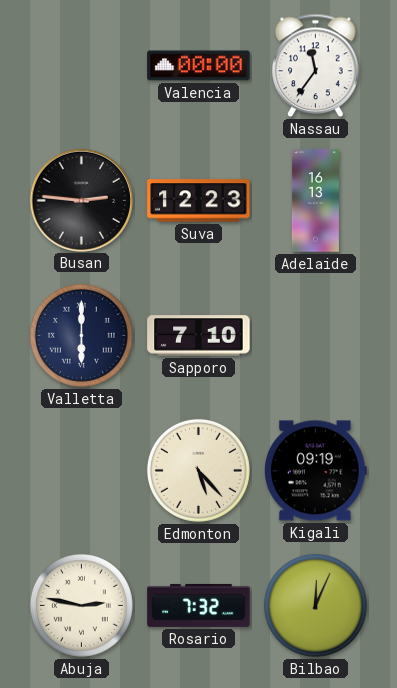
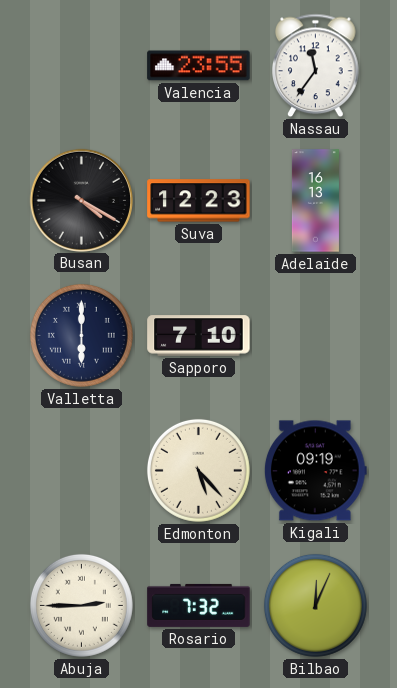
Valencia: 00:00 -> 23:55
Busan: 2:46 -> 4:20
Abuja: 2:47 -> 2:45
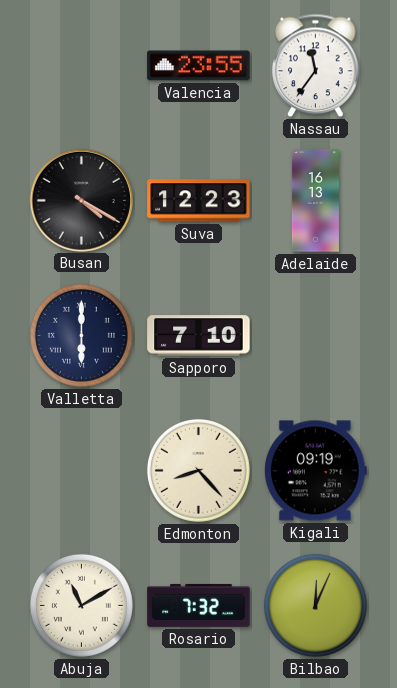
Edmonton: 5:23 -> 8:23
Abuja: 2:45 -> 11:10
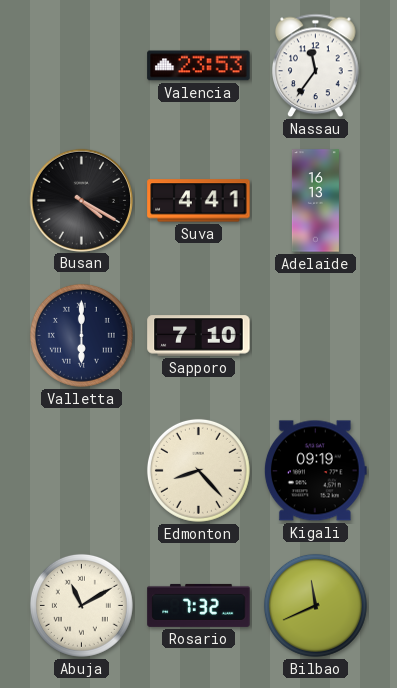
Valencia: 23:55 -> 23:53
Suva: 12:23 -> 4:41
Bilbao: 12:04 -> 11:41
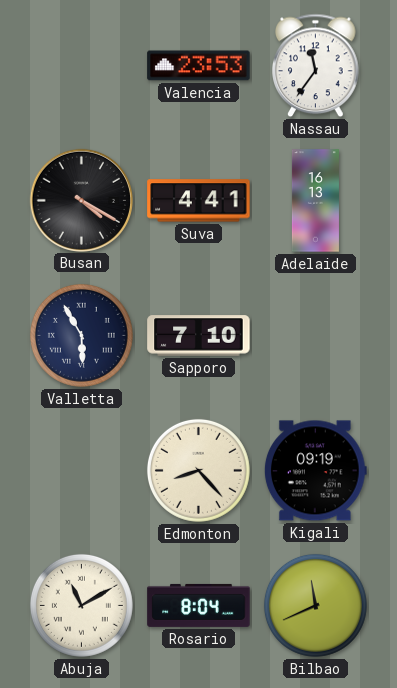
Valletta: 6:00 -> 5:55
Rosario: 7:32 -> 8:04
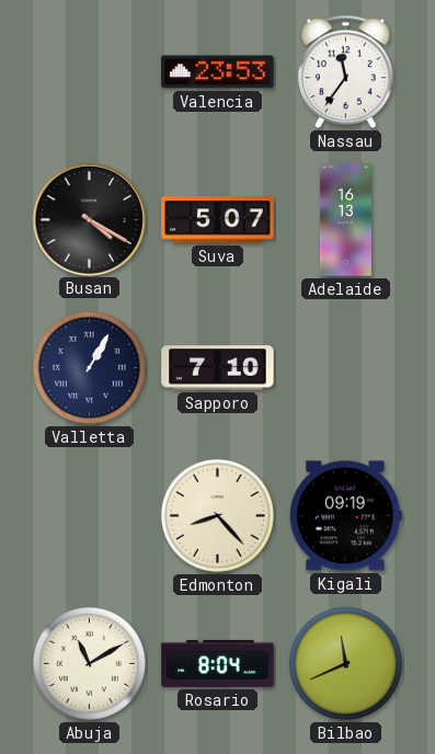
Suva: 4:41 -> 5:07
Valletta: 5:55 -> 1:05
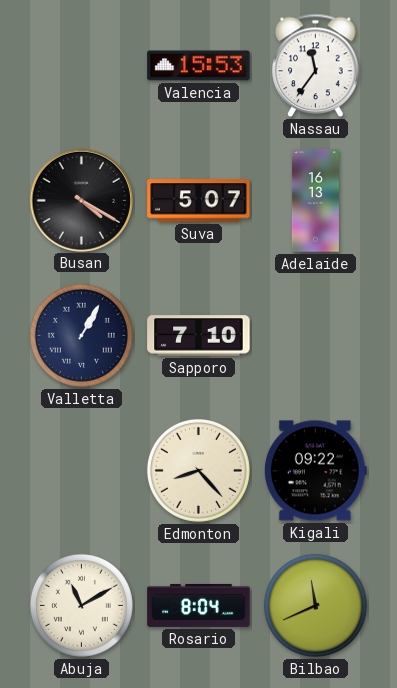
Valencia: 23:53 -> 15:53
Kigali: 09:19 -> 09:22
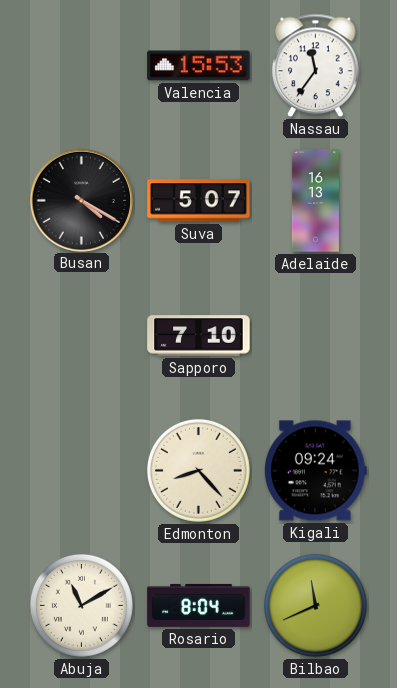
Valletta: 1:05 -> none
Kigali: 09:22 -> 09:24
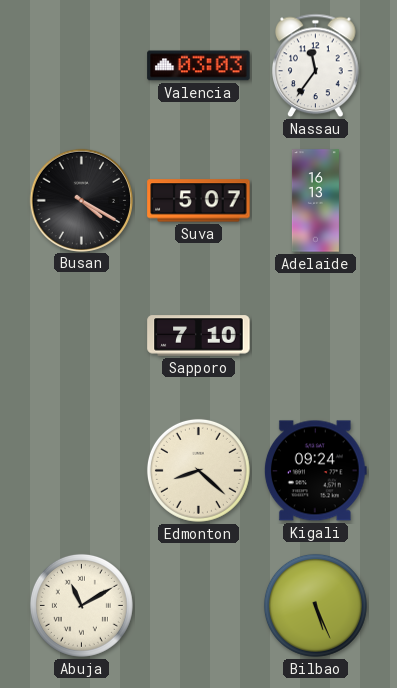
Valencia: 15:53 -> 03:03
Edmonton: 8:23 -> 8:22
Rosario: 8:04 -> none
Bilbao: 11:41 -> 5:26
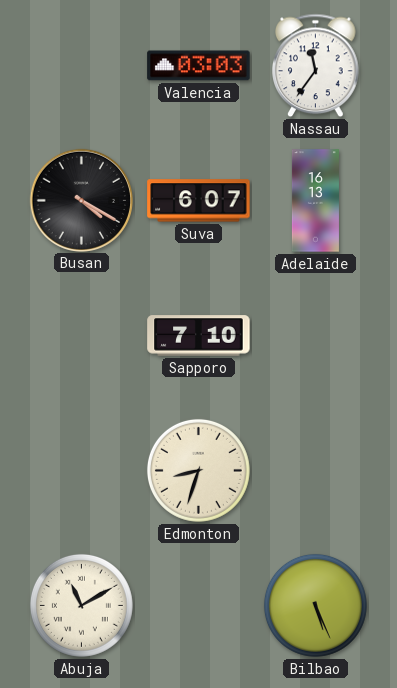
Suva: 5:07 -> 6:07
Edmonton: 8:22 -> 8:33
Kigali: 09:24 -> none
